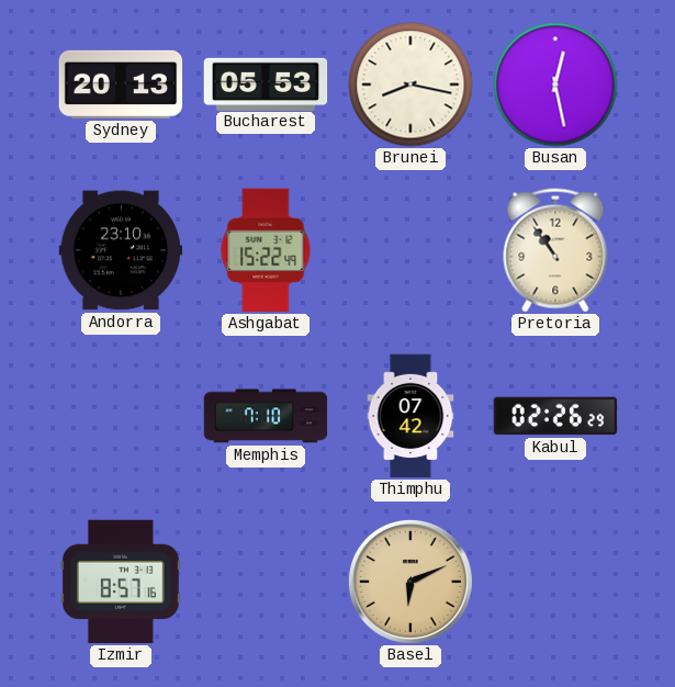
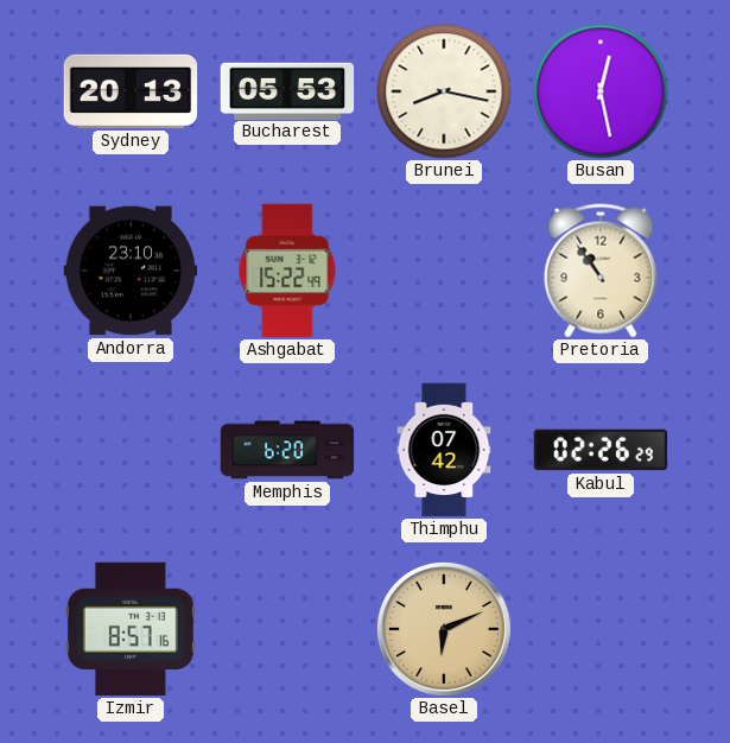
Memphis: 7:10 -> 6:20
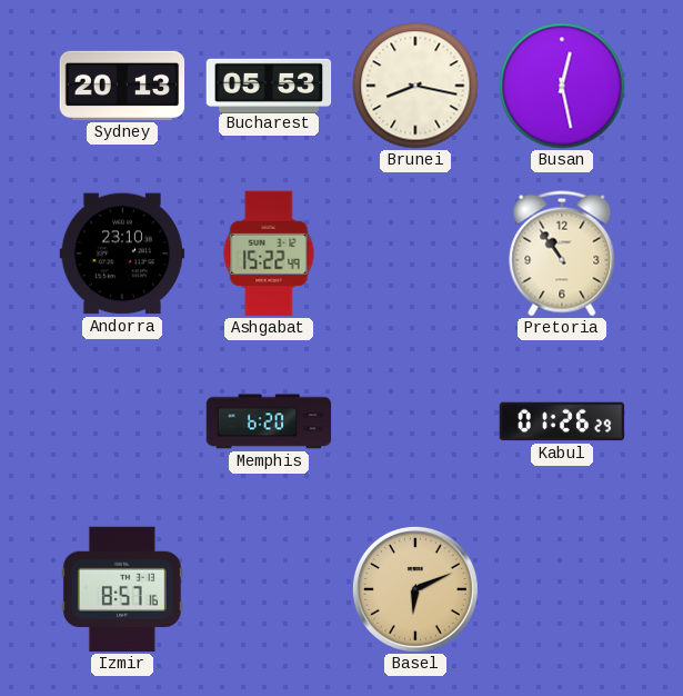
Thimphu: 07:42 -> none
Kabul: 02:26 -> 01:26
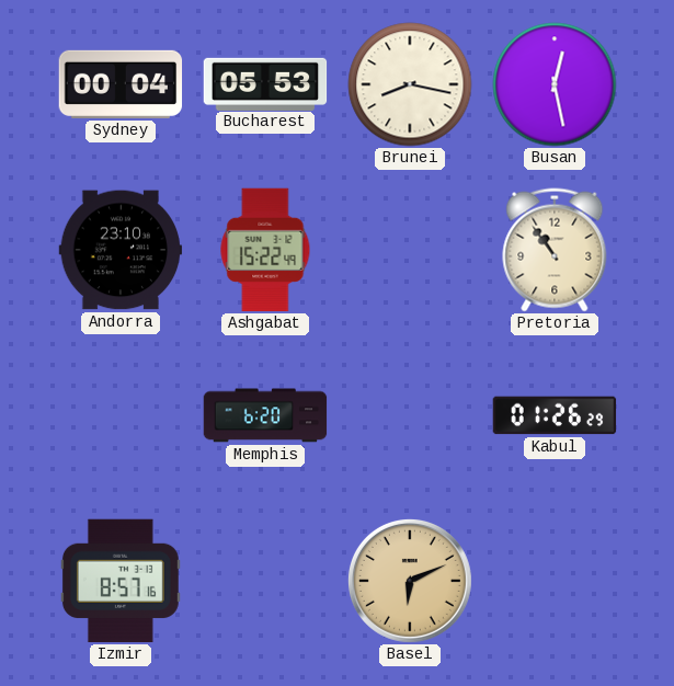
Sydney: 20:13 -> 00:04
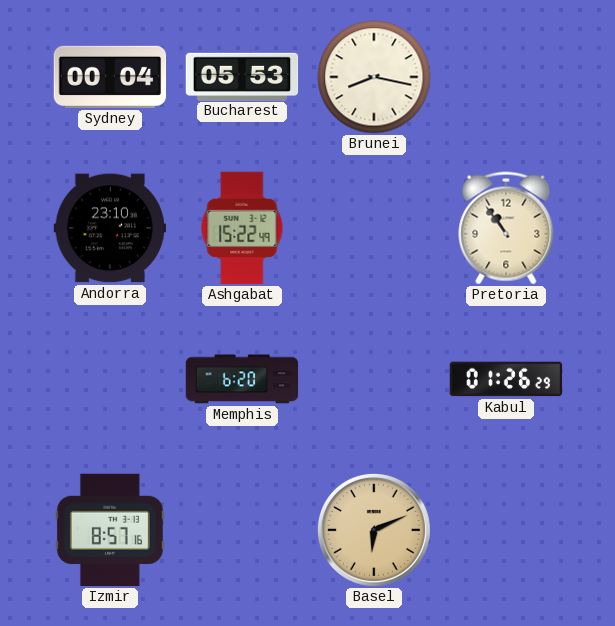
Busan: 12:28 -> none
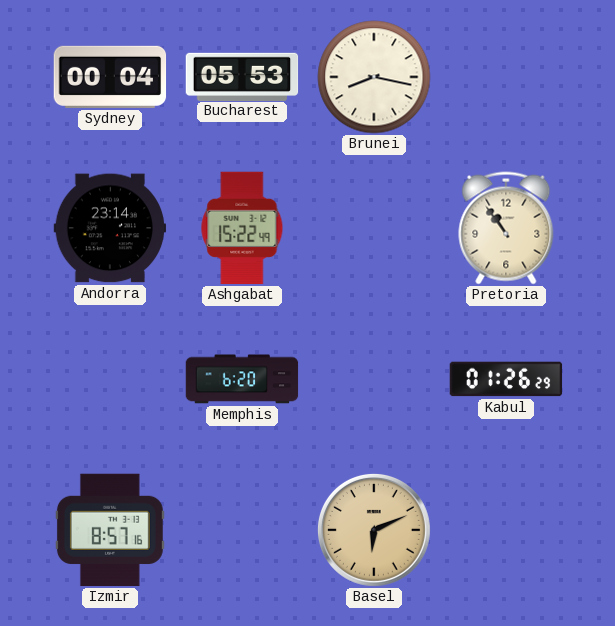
Andorra: 23:10 -> 23:14
